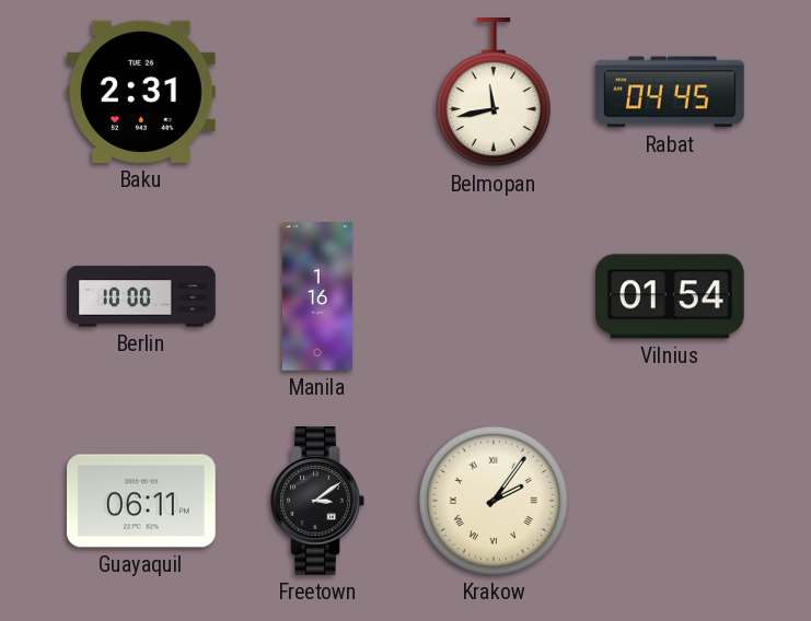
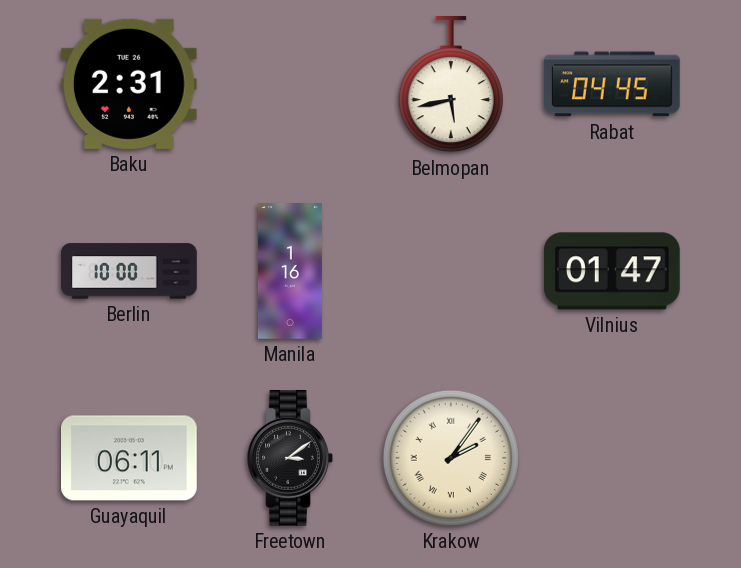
Belmopan: 11:43 -> 5:43
Vilnius: 01:54 -> 01:47
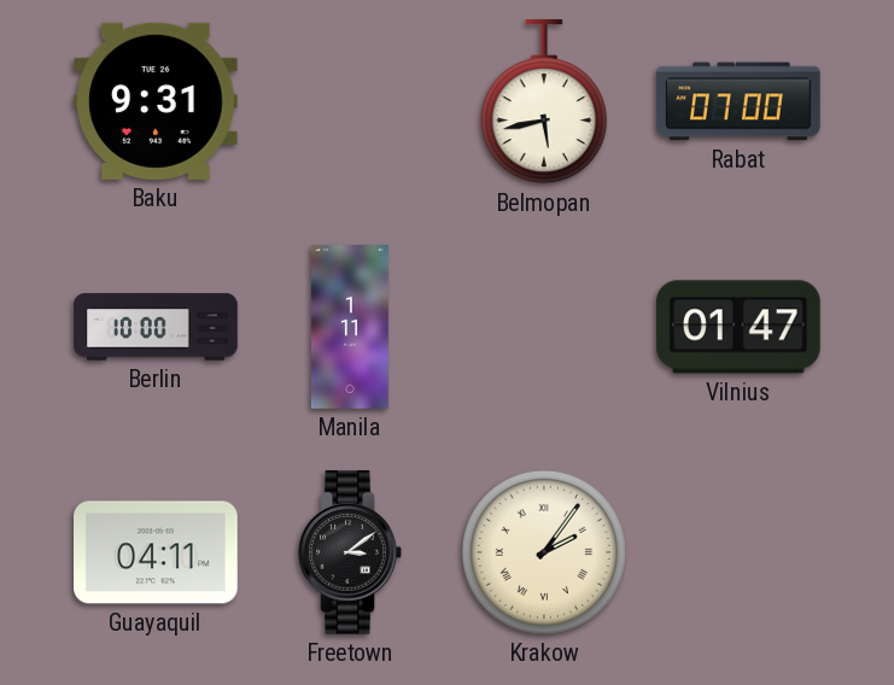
Baku: 2:31 -> 9:31
Rabat: 04:45 -> 07:00
Manila: 1:16 -> 1:11
Guayaquil: 06:11 -> 04:11
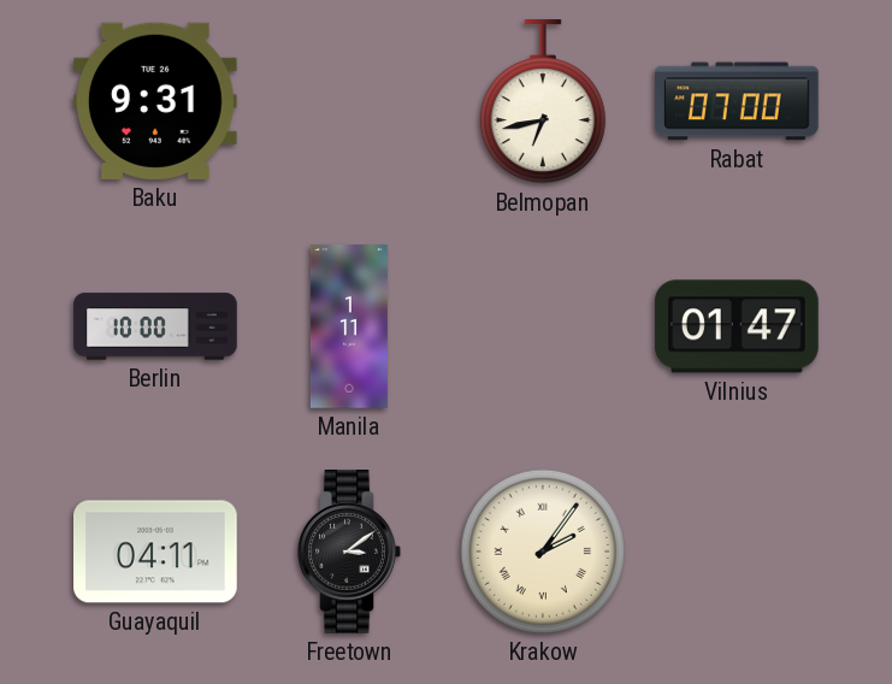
Belmopan: 5:43 -> 6:43
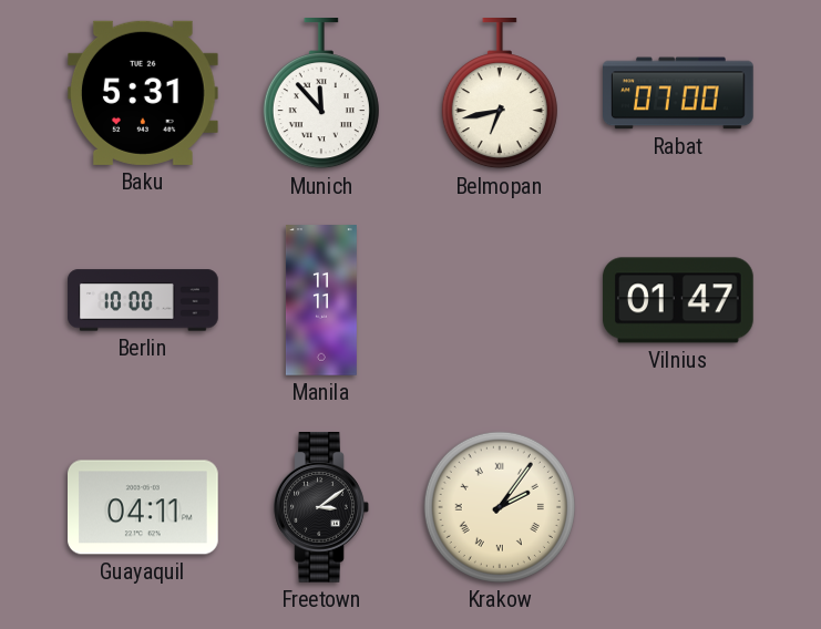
Baku: 9:31 -> 5:31
Munich: none -> 11:53
Manila: 1:11 -> 11:11
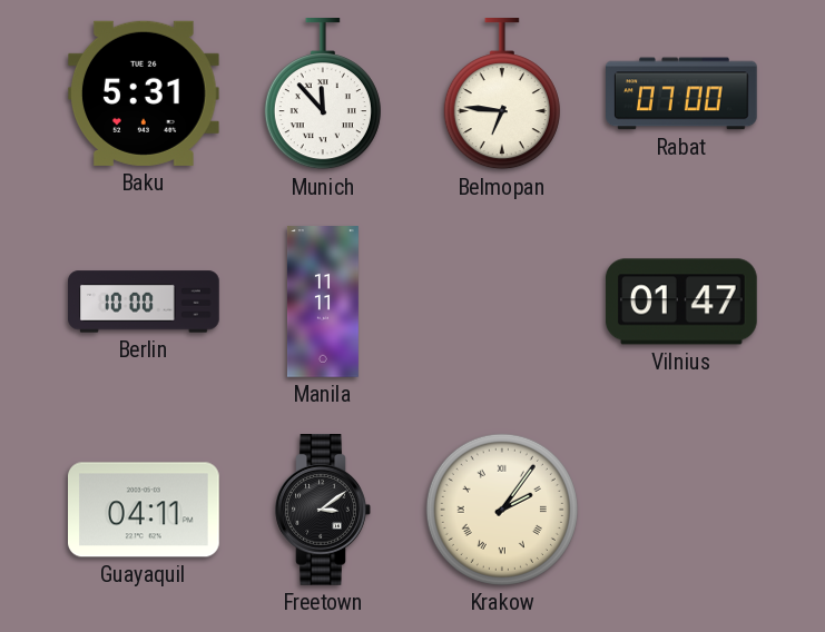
Belmopan: 6:43 -> 6:46
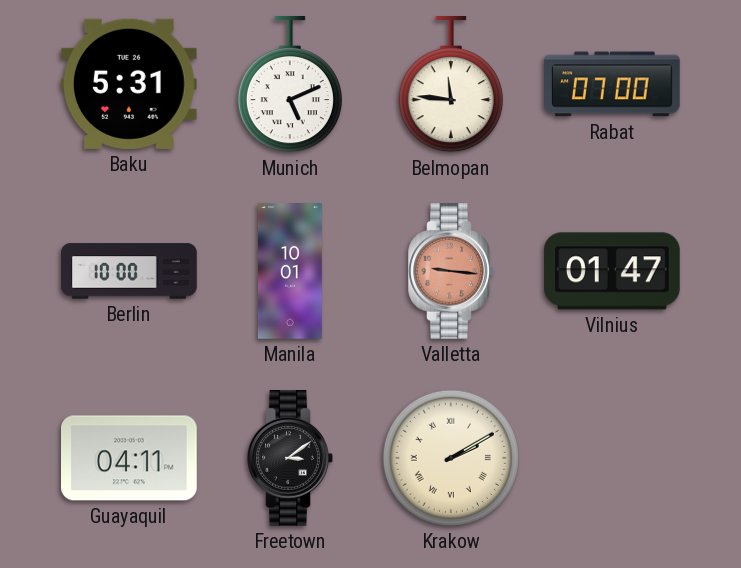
Munich: 11:53 -> 5:11
Belmopan: 6:46 -> 11:46
Manila: 11:11 -> 10:01
Valletta: none -> 9:16
Krakow: 2:06 -> 2:10
